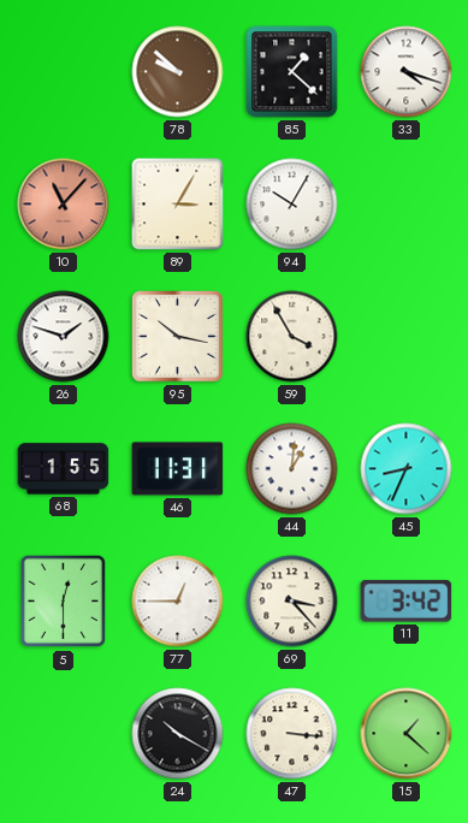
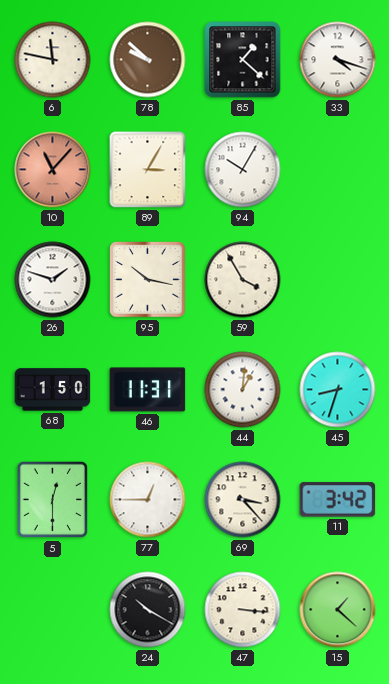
6: none -> 11:47
68: 1:55 -> 1:50
45: 8:34 -> 8:33
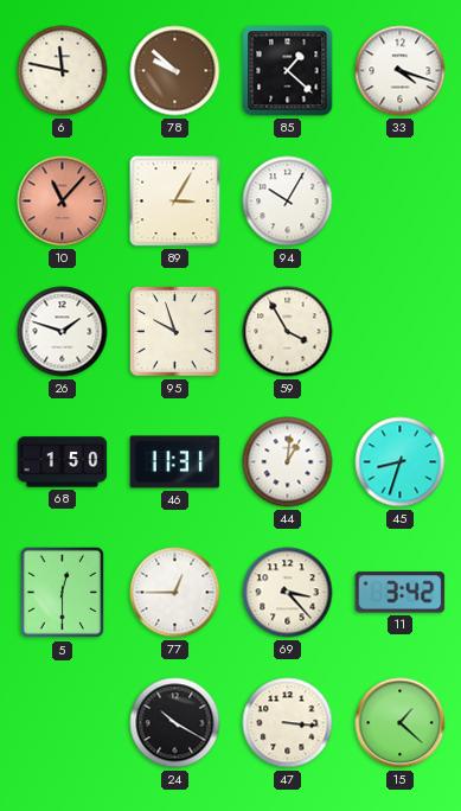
95: 10:17 -> 9:57
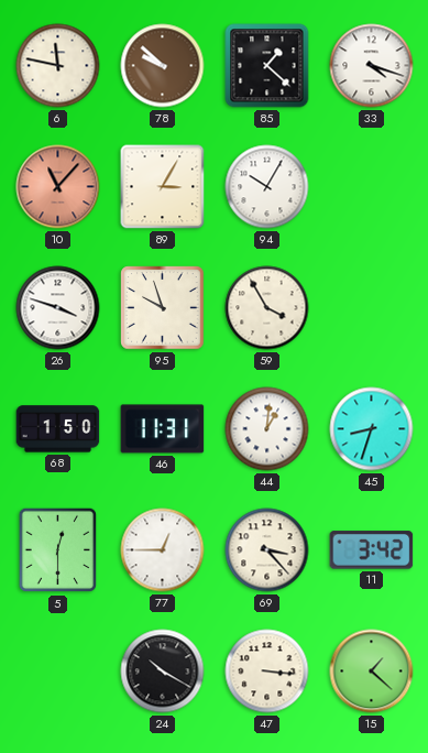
26: 1:48 -> 3:48
